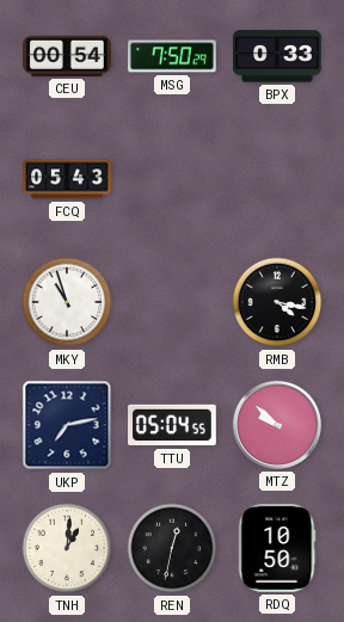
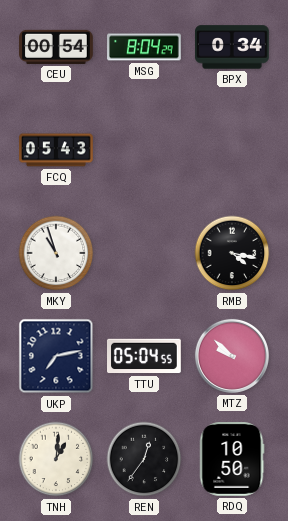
MSG: 7:50 -> 8:04
BPX: 0:33 -> 0:34
REN: 12:32 -> 12:36
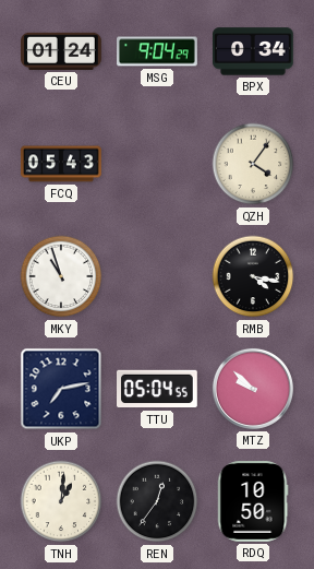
CEU: 00:54 -> 01:24
MSG: 8:04 -> 9:04
QZH: none -> 4:06
